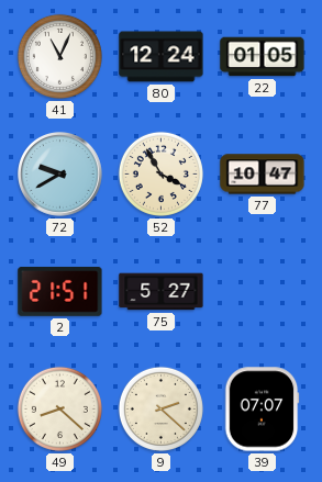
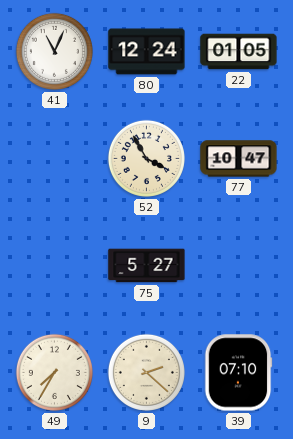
72: 9:40 -> none
2: 21:51 -> none
49: 8:22 -> 7:35
39: 07:07 -> 07:10
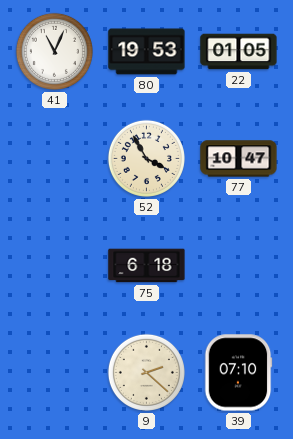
80: 12:24 -> 19:53
75: 5:27 -> 6:18
49: 7:35 -> none
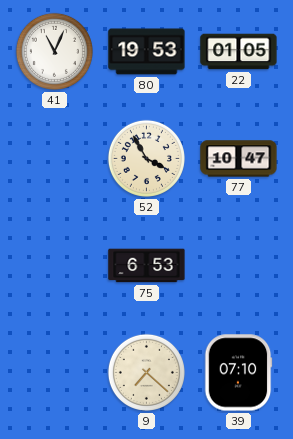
75: 6:18 -> 6:53
9: 2:22 -> 7:22
